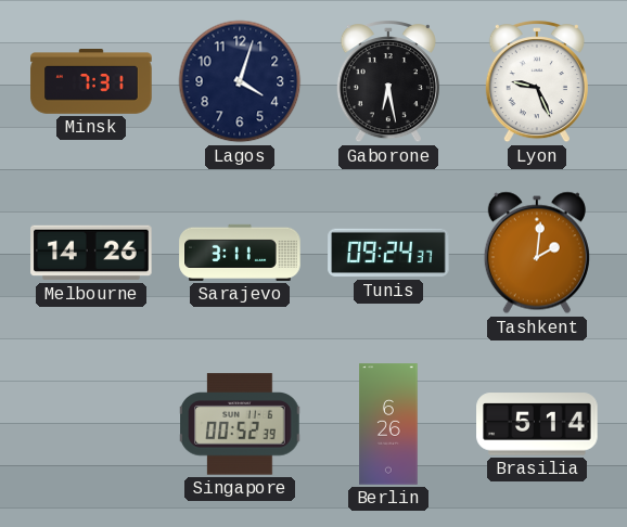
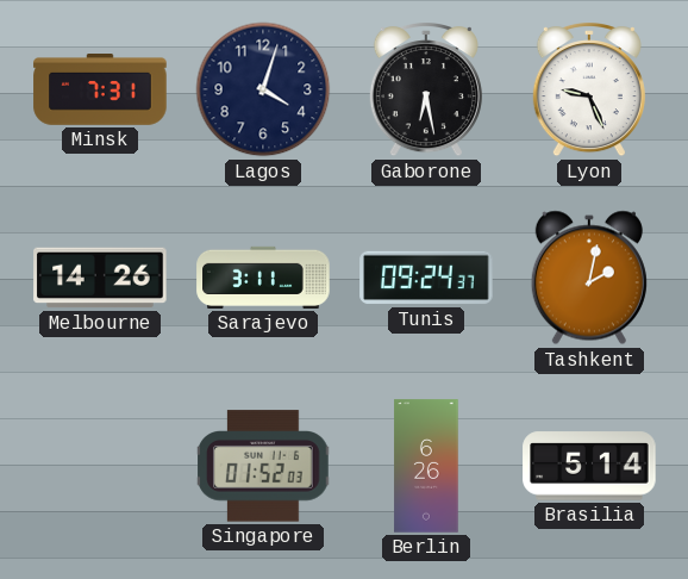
Tashkent: 2:01 -> 2:02
Singapore: 00:52 -> 01:52
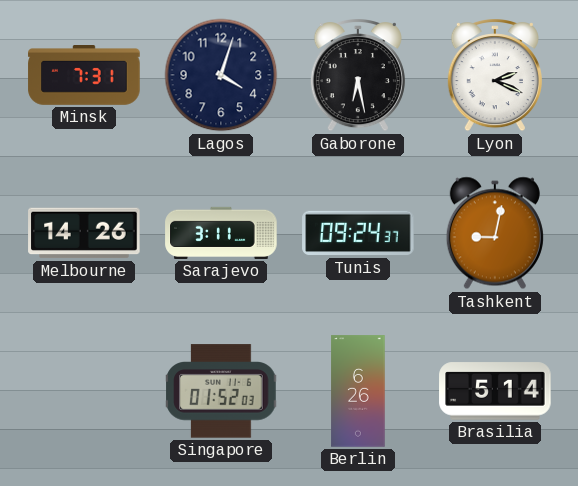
Lyon: 9:26 -> 2:19
Tashkent: 2:02 -> 9:02
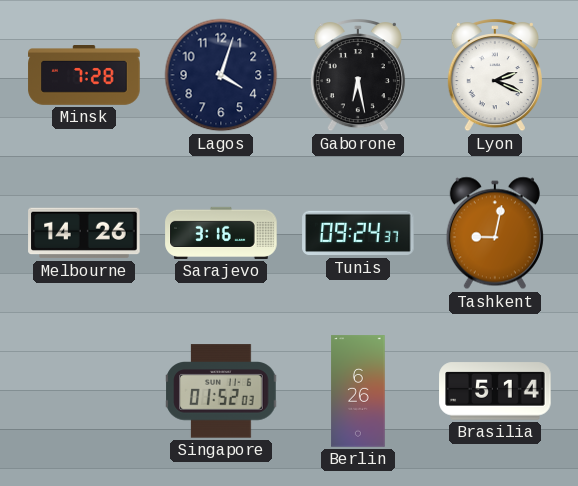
Minsk: 7:31 -> 7:28
Sarajevo: 3:11 -> 3:16
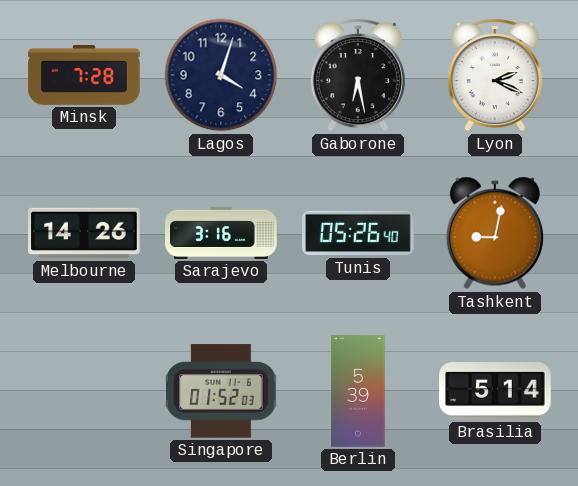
Tunis: 09:24 -> 05:26
Berlin: 6:26 -> 5:39
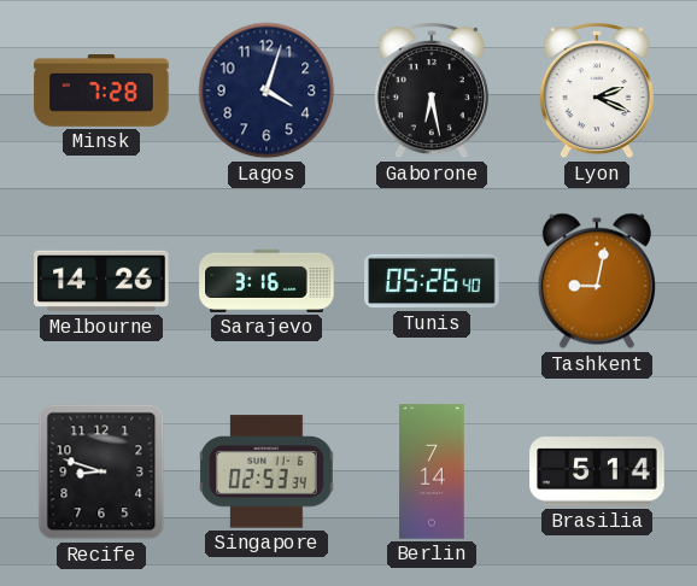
Recife: none -> 8:48
Singapore: 01:52 -> 02:53
Berlin: 5:39 -> 7:14
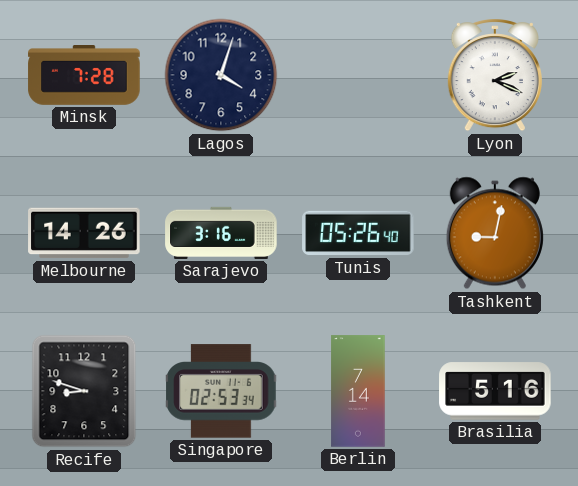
Gaborone: 6:28 -> none
Brasilia: 5:14 -> 5:16
